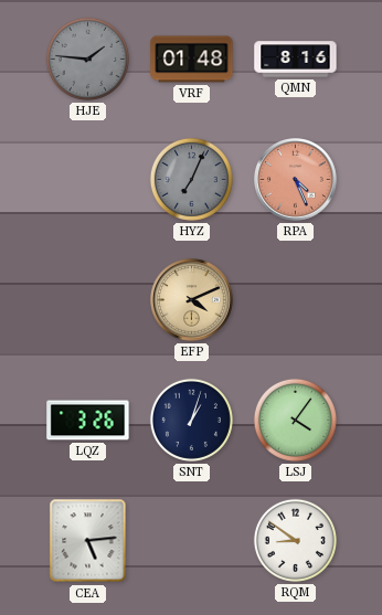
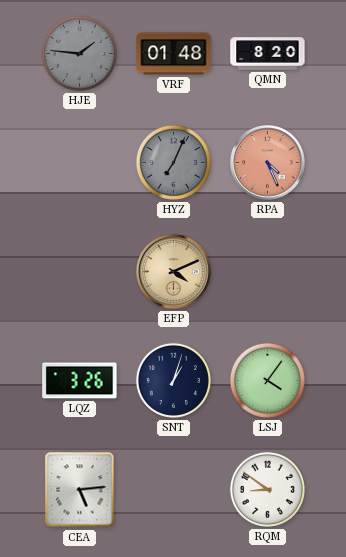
QMN: 8:16 -> 8:20
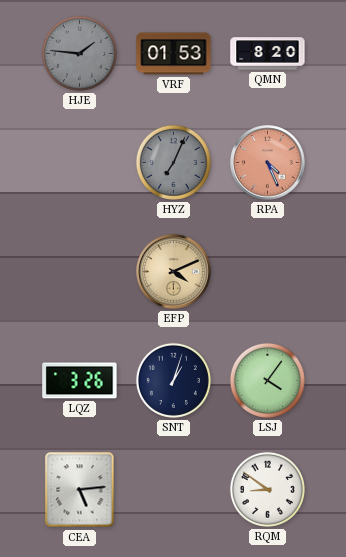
VRF: 01:48 -> 01:53
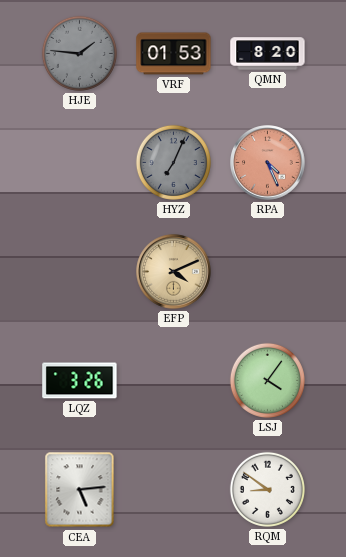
SNT: 1:03 -> none
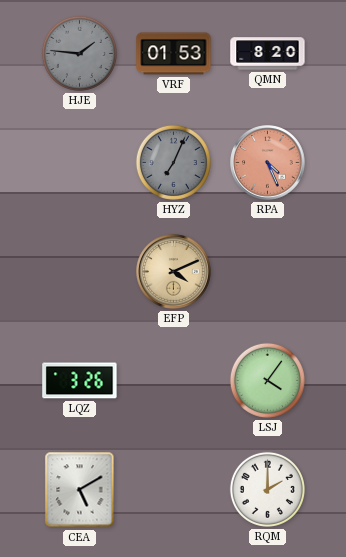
CEA: 5:14 -> 5:10
RQM: 8:51 -> 2:00
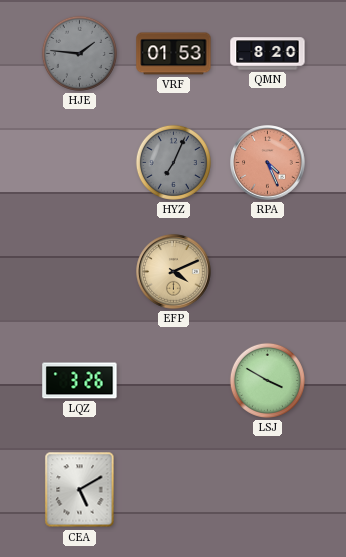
LSJ: 4:06 -> 3:50
RQM: 2:00 -> none
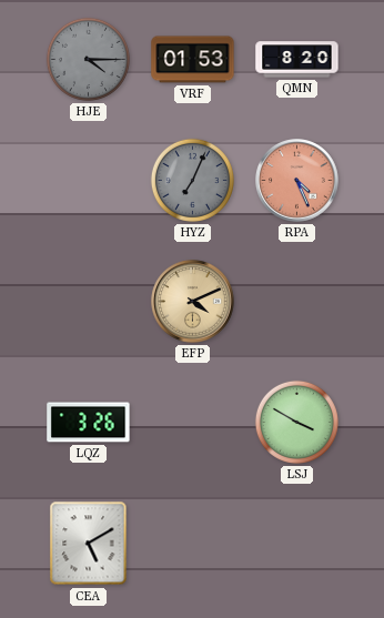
HJE: 1:46 -> 4:15
